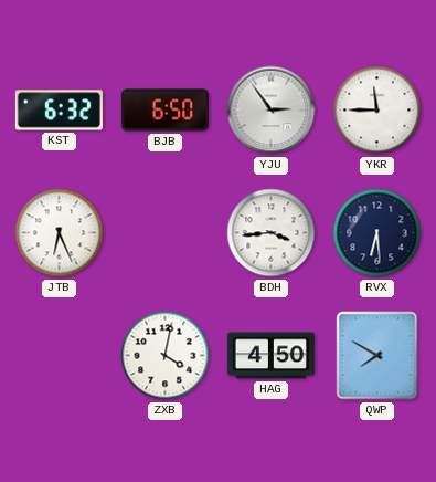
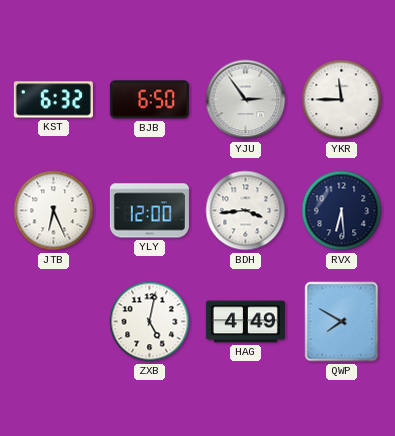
YLY: none -> 12:00
ZXB: 4:02 -> 5:02
HAG: 4:50 -> 4:49
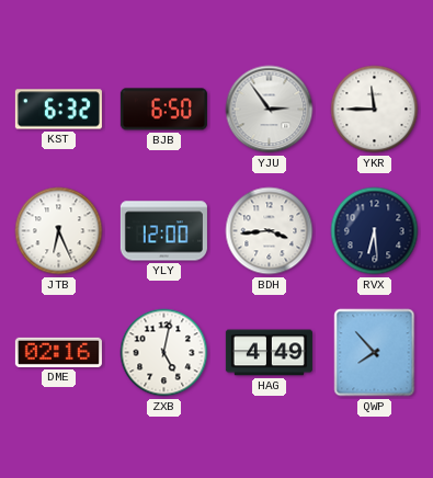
DME: none -> 02:16
QWP: 7:50 -> 7:53
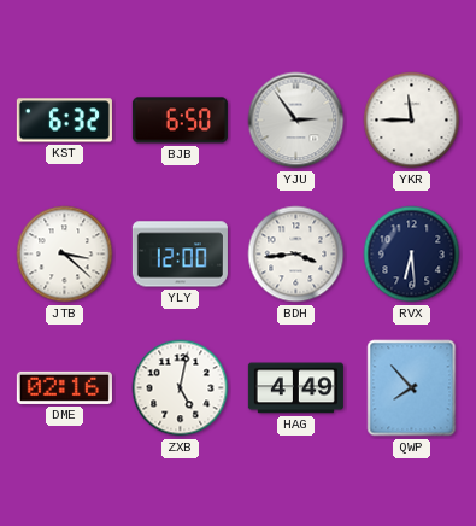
JTB: 6:26 -> 3:22
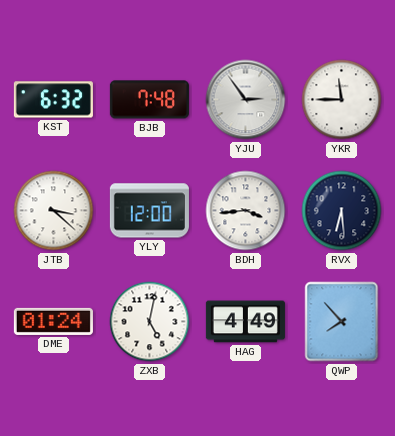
BJB: 6:50 -> 7:48
DME: 02:16 -> 01:24
